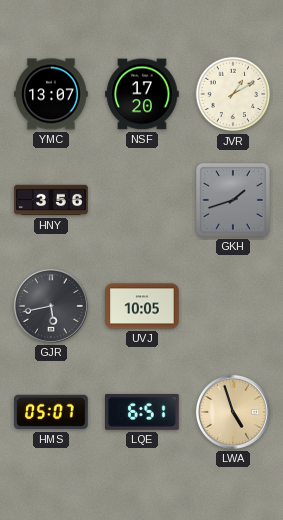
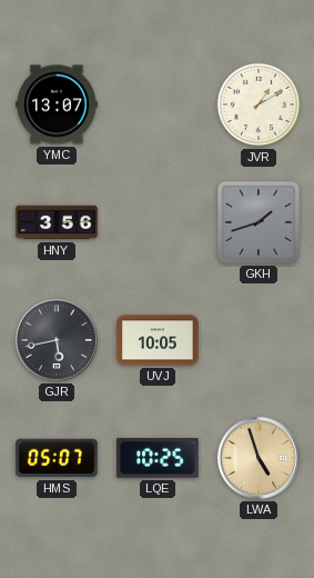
NSF: 17:20 -> none
LQE: 6:51 -> 10:25
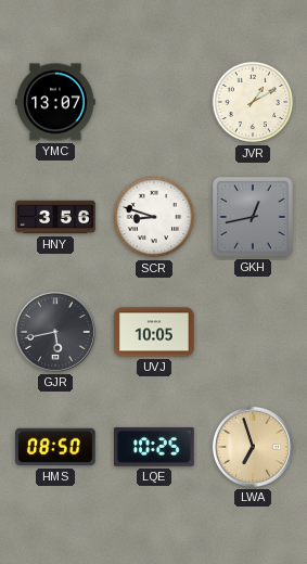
SCR: none -> 8:48
GKH: 1:42 -> 12:43
HMS: 05:07 -> 08:50
LWA: 4:57 -> 6:57
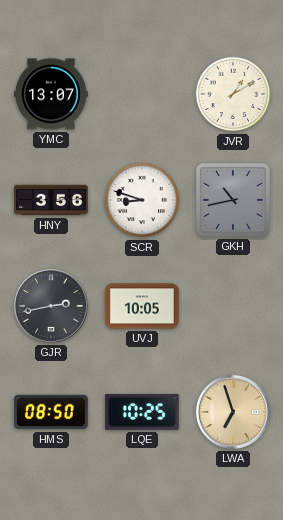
GKH: 12:43 -> 10:43
GJR: 5:43 -> 2:43
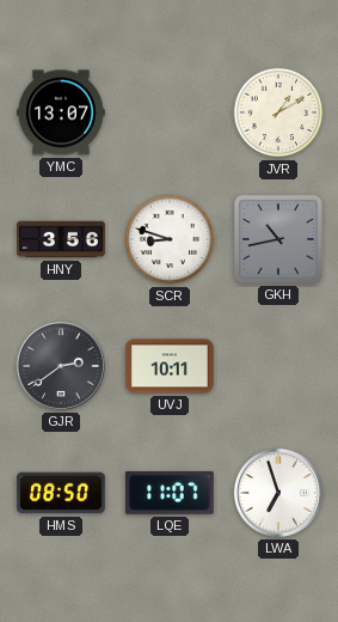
GJR: 2:43 -> 2:39
UVJ: 10:05 -> 10:11
LQE: 10:25 -> 11:07
LWA dial: champagne -> white
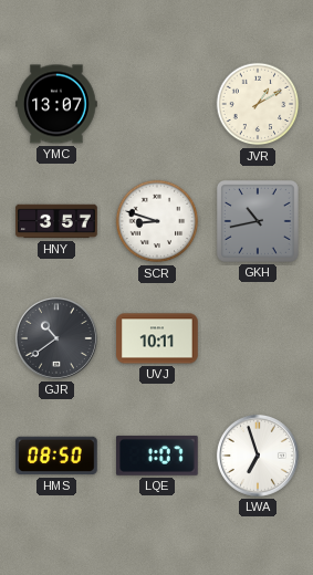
HNY: 3:56 -> 3:57
GJR: 2:39 -> 10:39
LQE: 11:07 -> 1:07
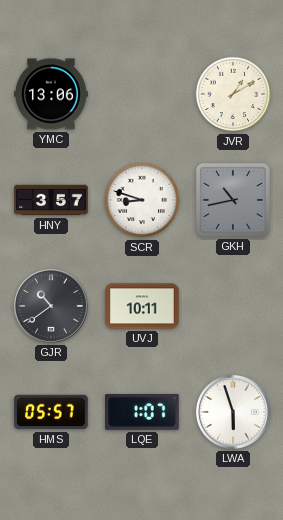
YMC: 13:07 -> 13:06
HMS: 08:50 -> 05:57
LWA: 6:57 -> 5:57
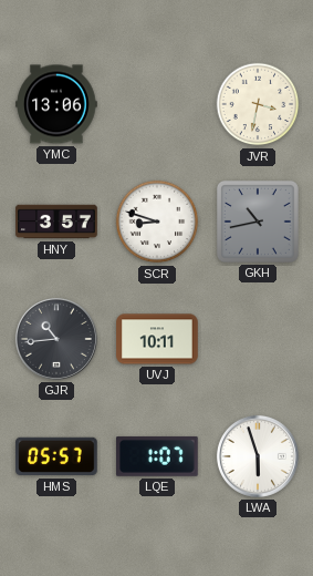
JVR: 1:10 -> 3:32
GJR: 10:39 -> 10:44
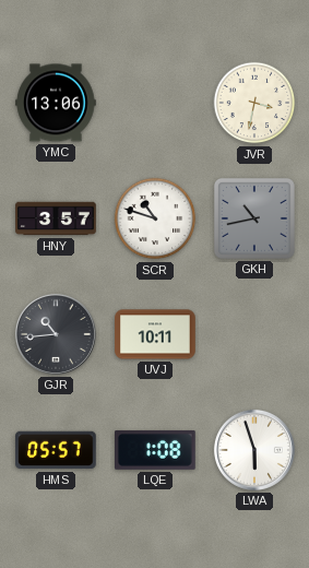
SCR: 8:48 -> 10:48
LQE: 1:07 -> 1:08
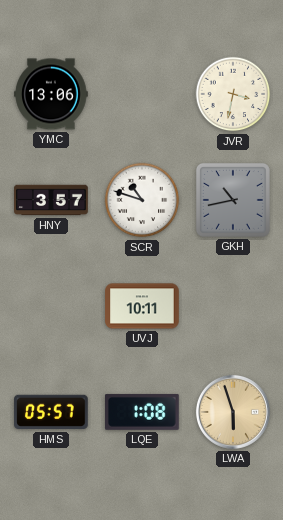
GJR: 10:44 -> none
LWA dial: white -> champagne
